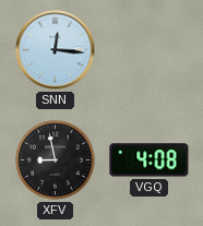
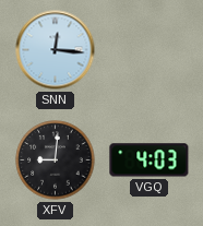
XFV: 8:58 -> 9:01
VGQ: 4:08 -> 4:03
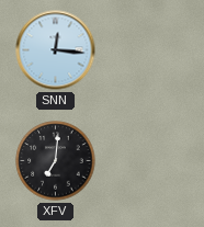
XFV: 9:01 -> 7:01
VGQ: 4:03 -> none
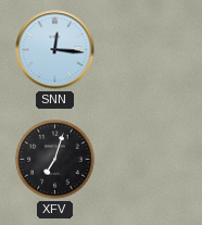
XFV: 7:01 -> 7:03
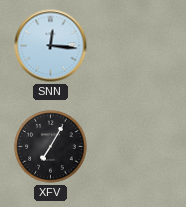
XFV: 7:03 -> 7:05
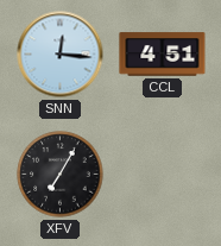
CCL: none -> 4:51
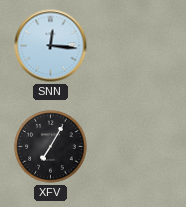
CCL: 4:51 -> none
